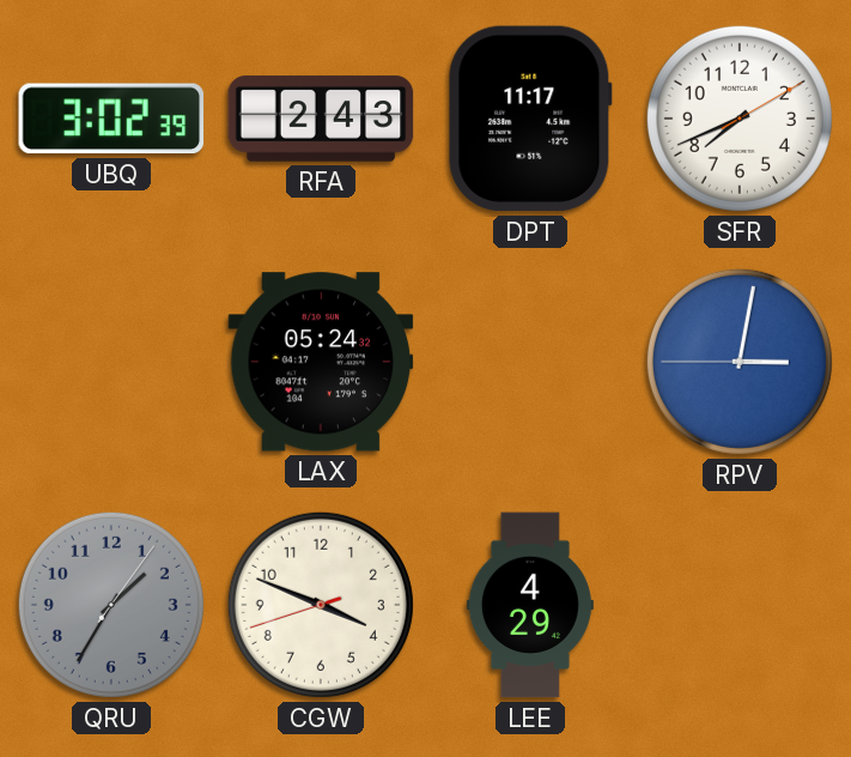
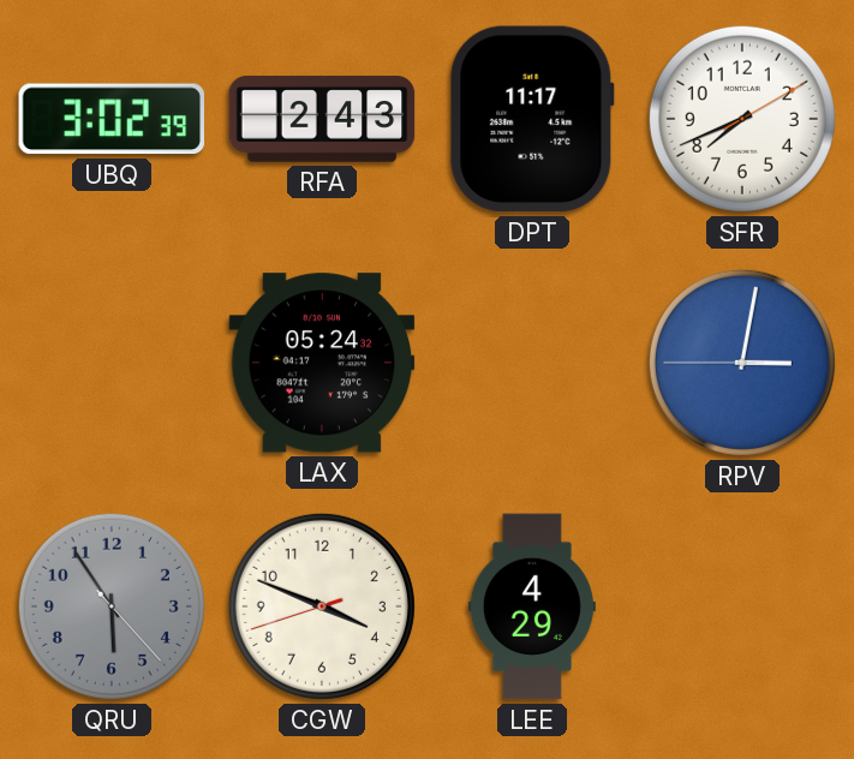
QRU: 1:35 -> 5:54
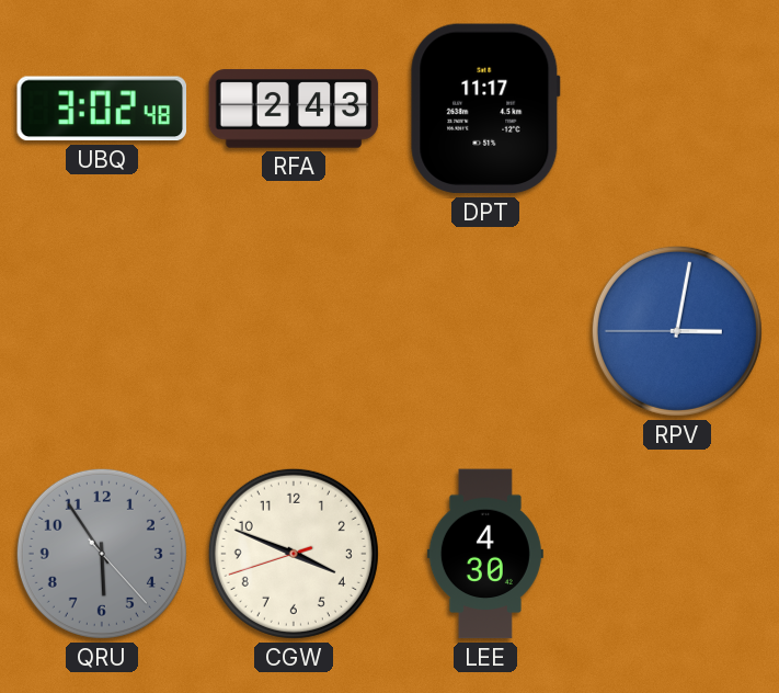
UBQ: 3:02:39 -> 3:02:48
SFR: 7:41 -> none
LAX: 05:24 -> none
LEE: 4:29 -> 4:30
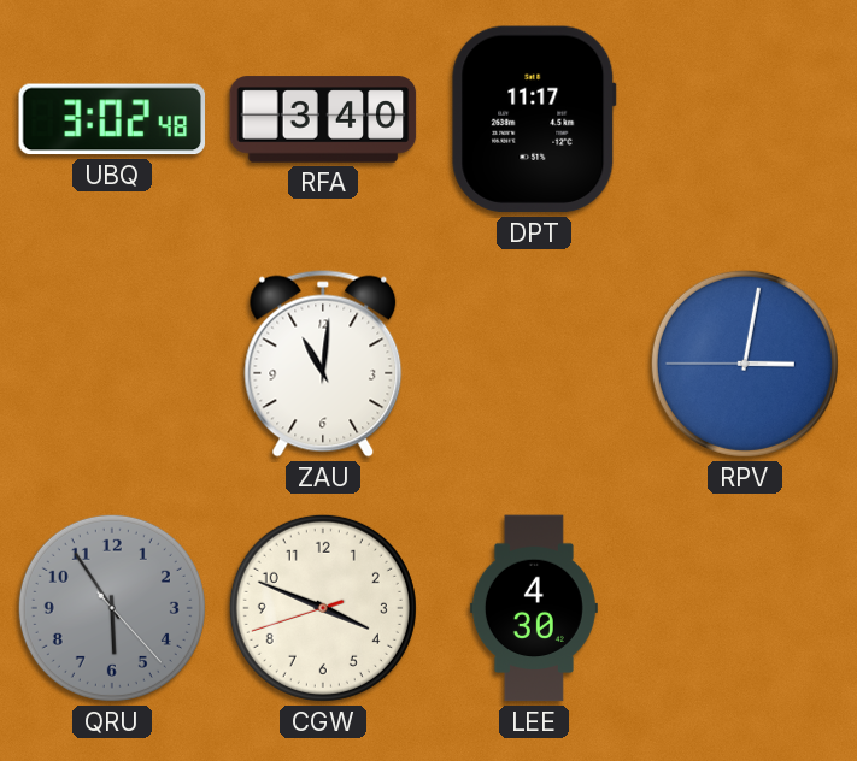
RFA: 2:43 -> 3:40
ZAU: none -> 11:01
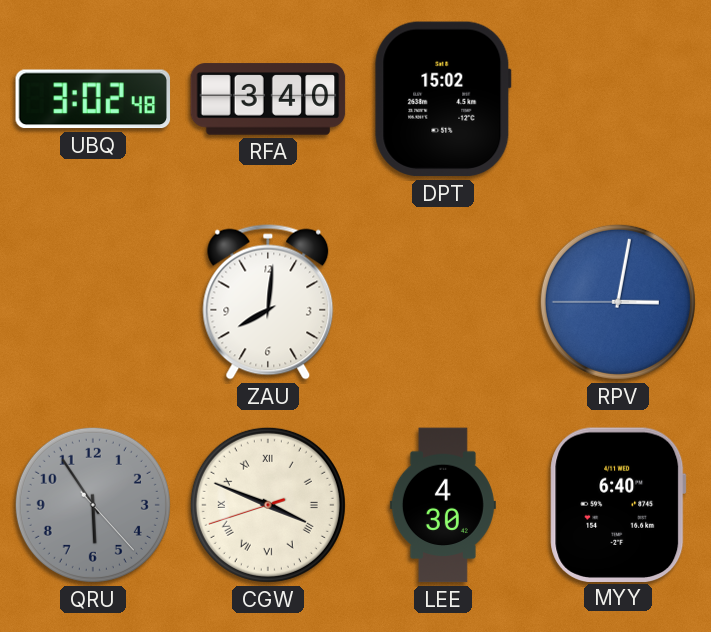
DPT: 11:17 -> 15:02
ZAU: 11:01 -> 8:01
CGW numerals: Arabic -> Roman
MYY: none -> 6:40
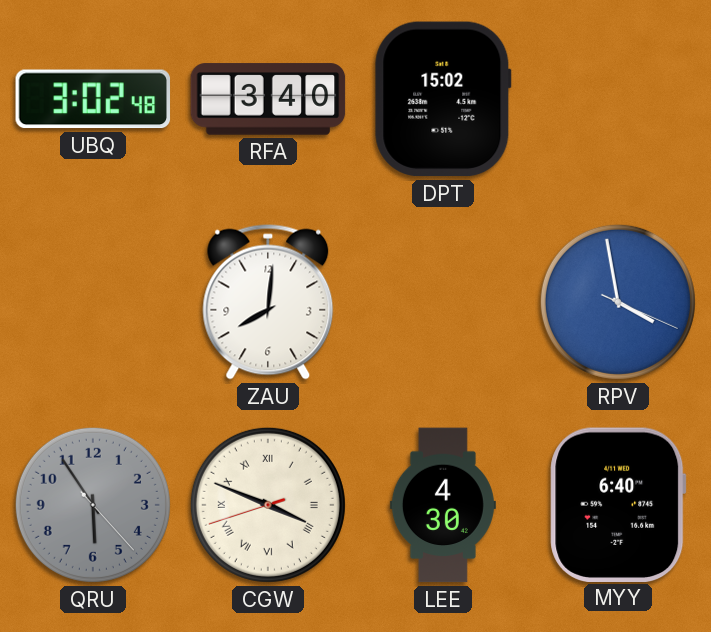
RPV: 3:01 -> 3:58
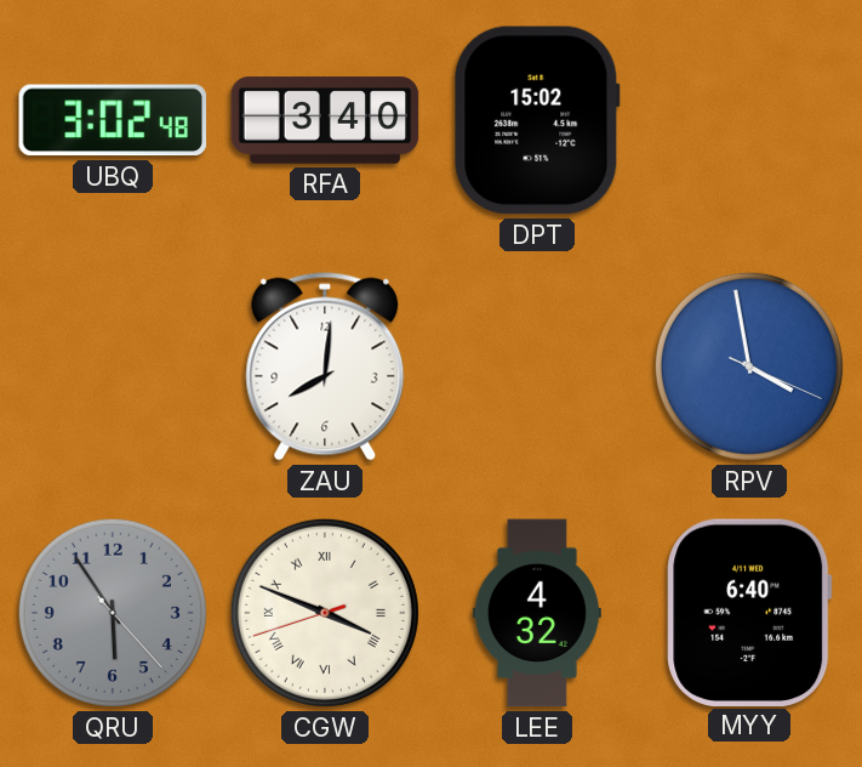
LEE: 4:30 -> 4:32
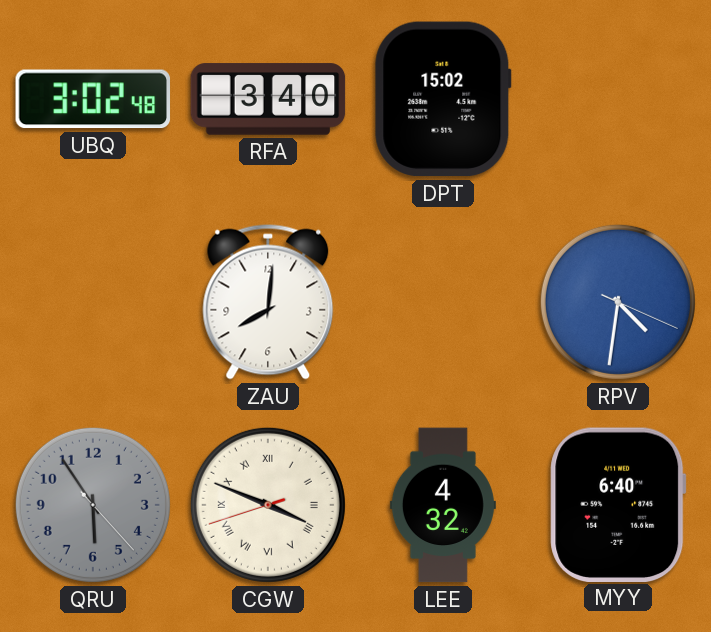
RPV: 3:58 -> 4:31
